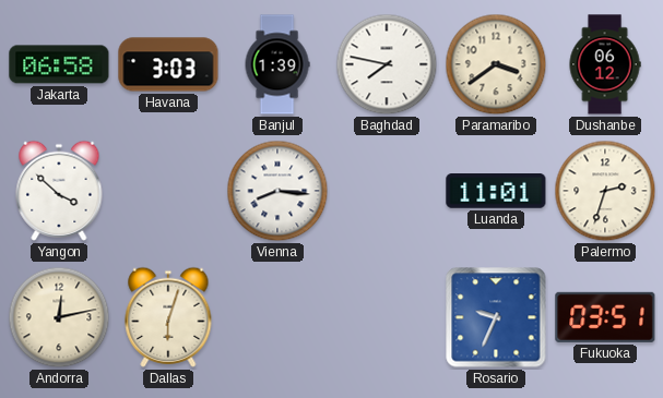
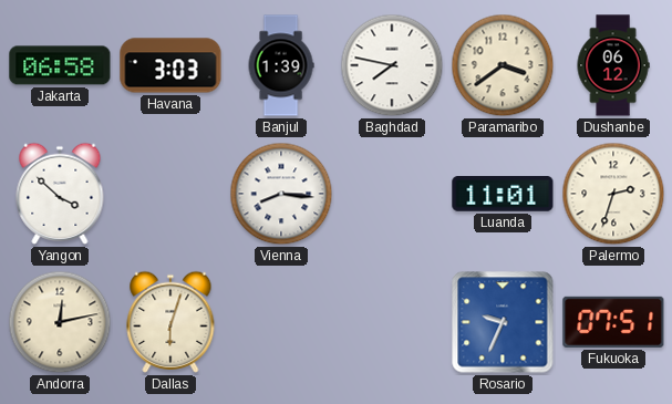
Fukuoka: 03:51 -> 07:51
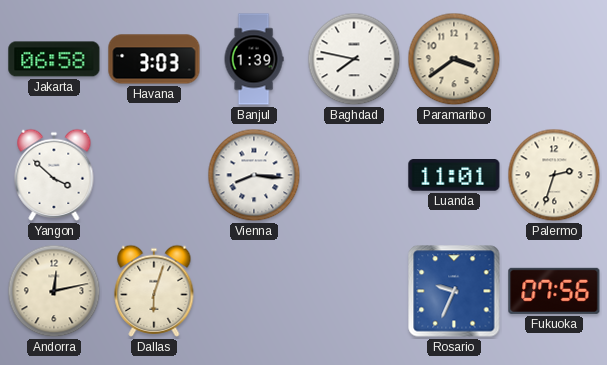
Dushanbe: 06:12 -> none
Fukuoka: 07:51 -> 07:56
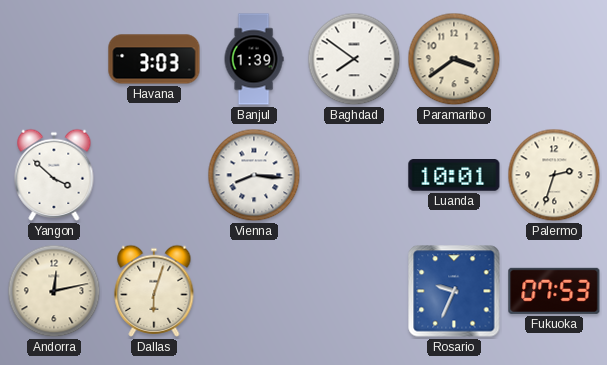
Jakarta: 06:58 -> none
Baghdad: 7:47 -> 7:51
Luanda: 11:01 -> 10:01
Fukuoka: 07:56 -> 07:53
